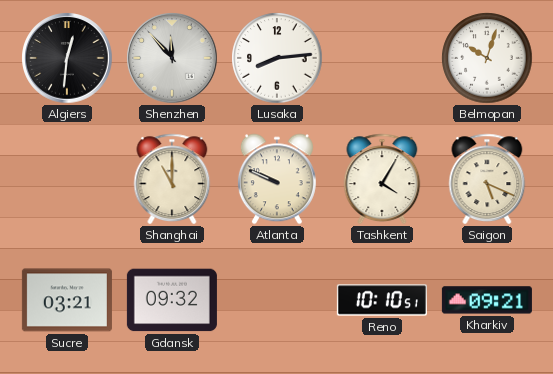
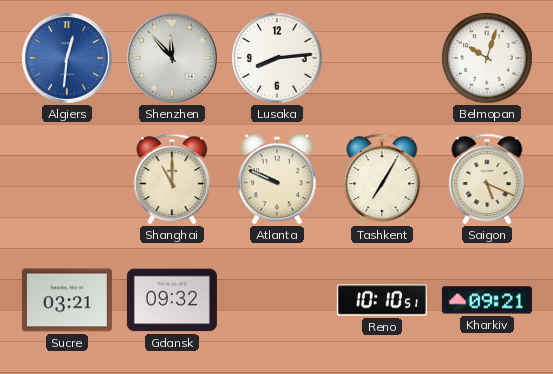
Algiers dial: black -> blue
Tashkent: 4:05 -> 7:05
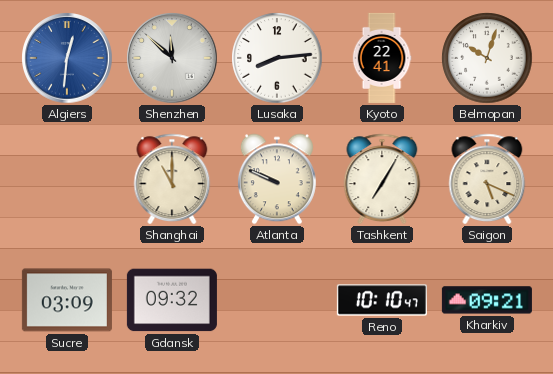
Shenzhen: 11:53 -> 11:52
Kyoto: none -> 22:41
Sucre: 03:21 -> 03:09
Reno: 10:10:51 -> 10:10:47
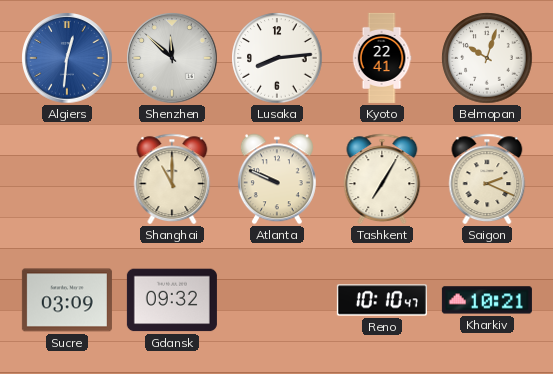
Saigon: 5:19 -> 2:19
Kharkiv: 09:21 -> 10:21
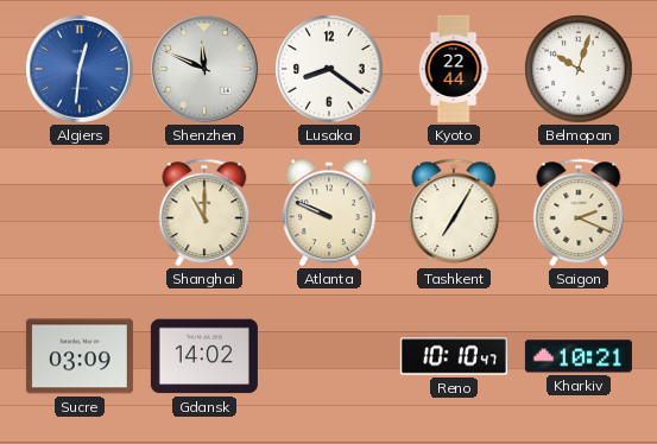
Shenzhen: 11:52 -> 11:49
Lusaka: 8:14 -> 8:21
Kyoto: 22:41 -> 22:44
Gdansk: 09:32 -> 14:02
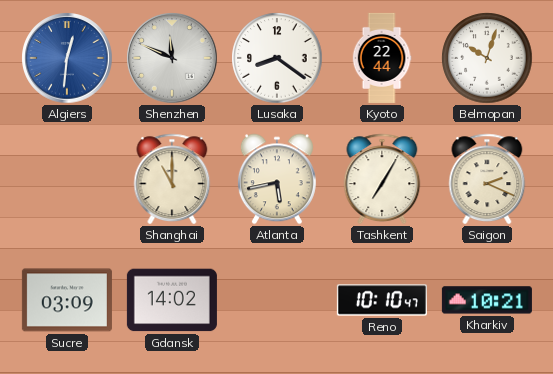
Atlanta: 9:49 -> 5:43
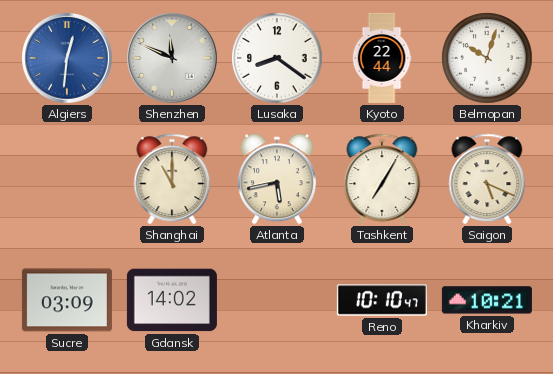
Saigon: 2:19 -> 5:19
